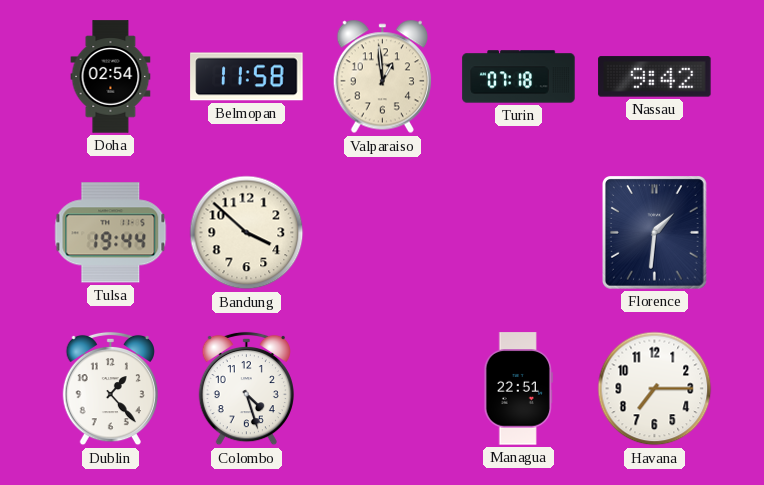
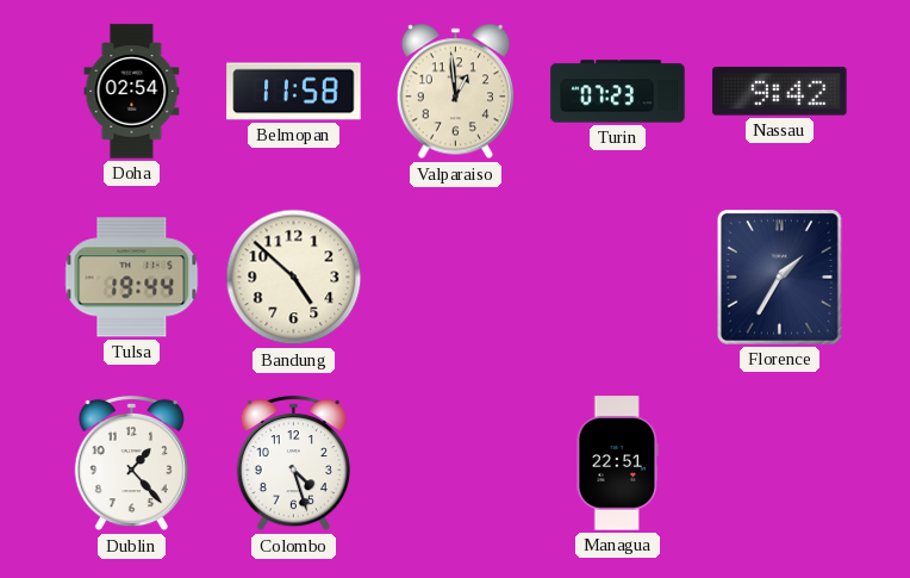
Turin: 07:18 -> 07:23
Bandung: 3:52 -> 4:52
Florence: 1:31 -> 1:35
Havana: 7:15 -> none
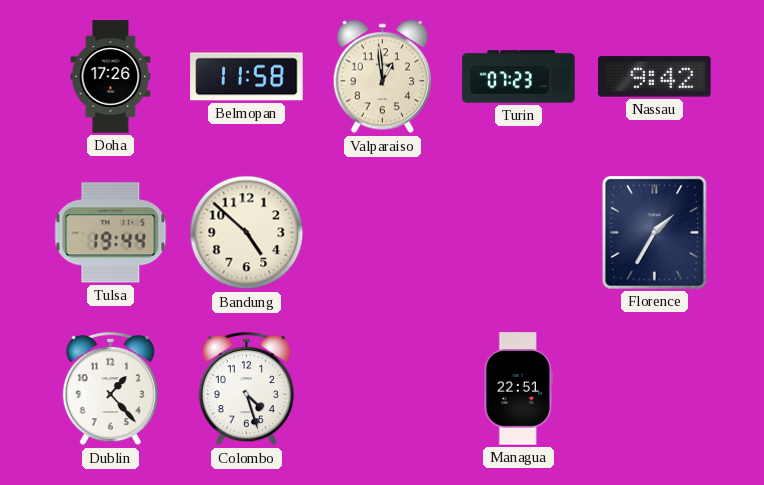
Doha: 02:54 -> 17:26
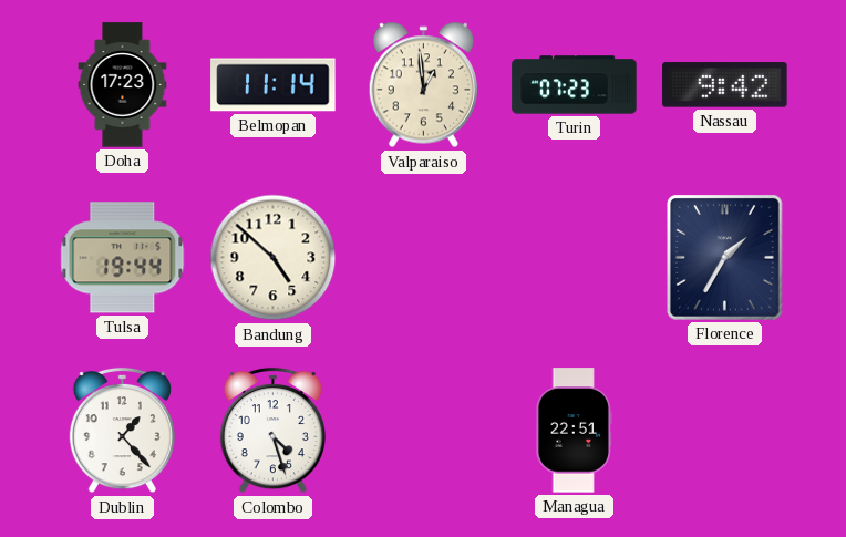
Doha: 17:26 -> 17:23
Belmopan: 11:58 -> 11:14
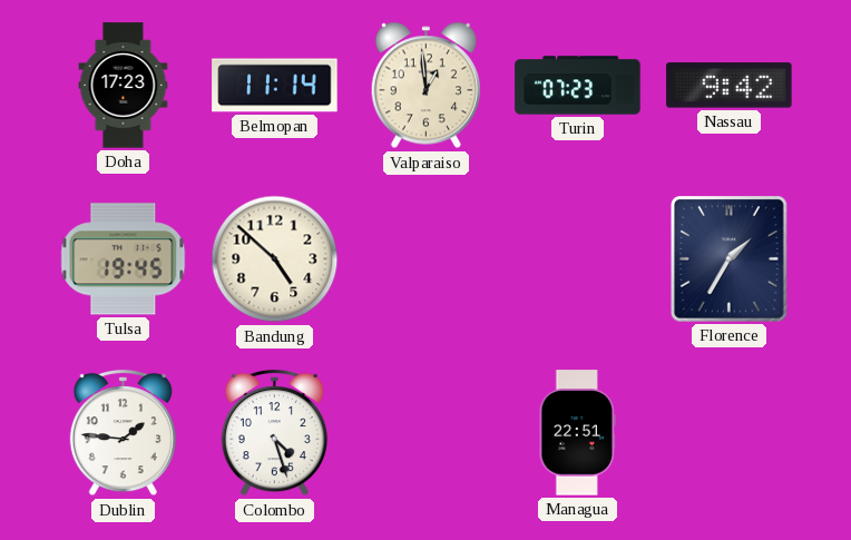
Tulsa: 19:44 -> 19:45
Dublin: 1:23 -> 1:46
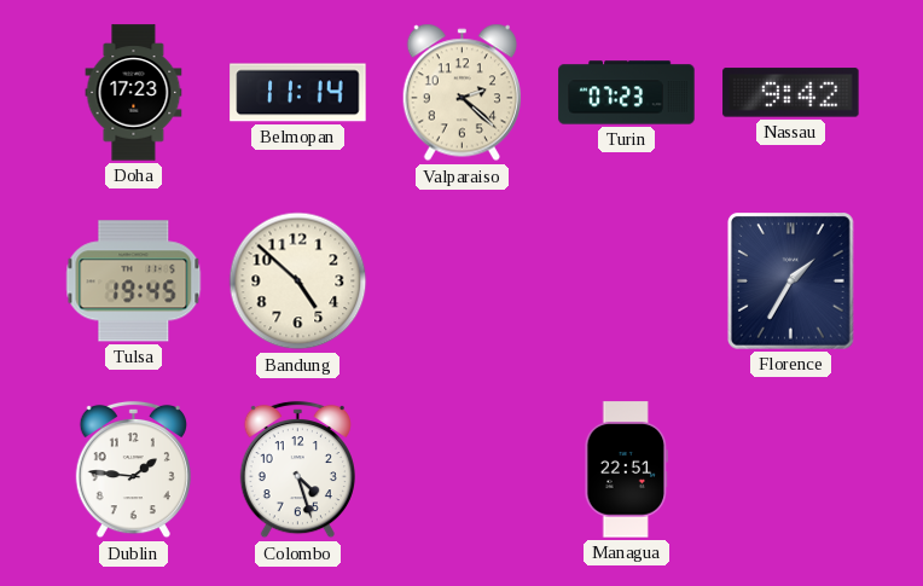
Valparaiso: 12:59 -> 2:22
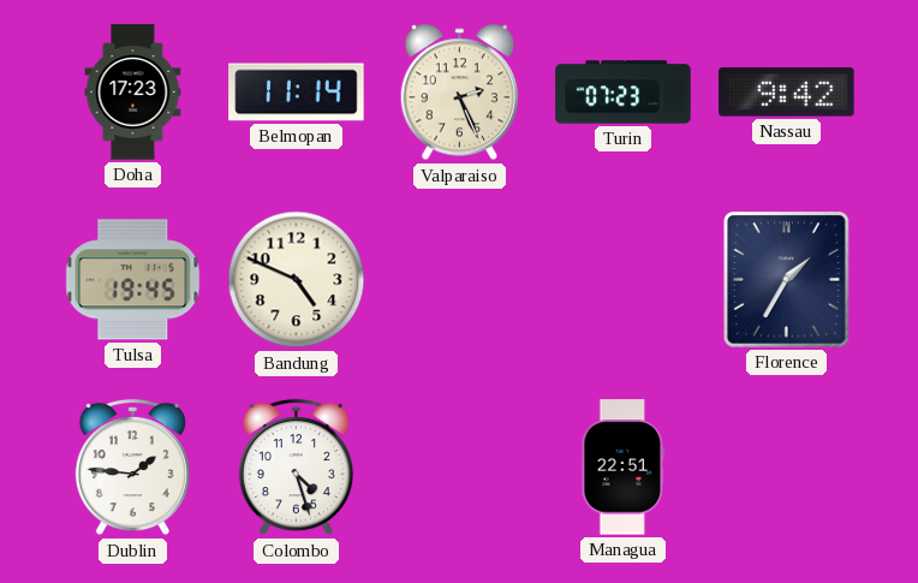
Valparaiso: 2:22 -> 2:26
Bandung: 4:52 -> 4:49
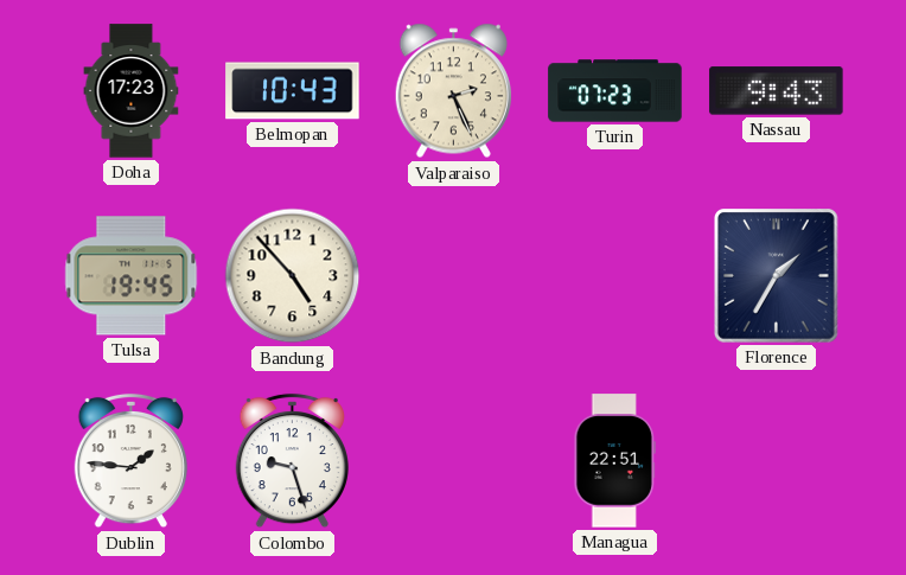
Belmopan: 11:14 -> 10:43
Nassau: 9:42 -> 9:43
Bandung: 4:49 -> 4:53
Colombo: 4:27 -> 9:27
